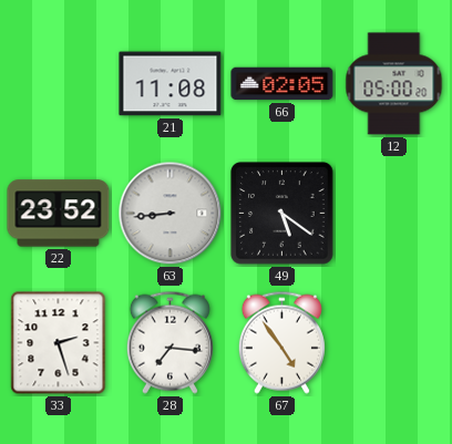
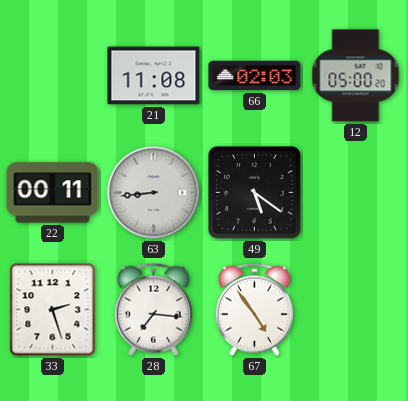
66: 02:05 -> 02:03
22: 23:52 -> 00:11
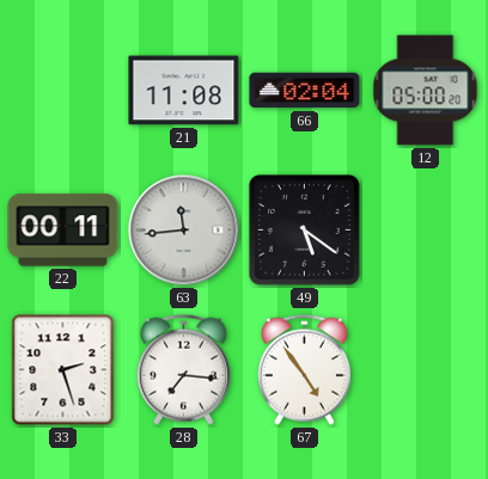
66: 02:03 -> 02:04
63: 8:44 -> 11:44
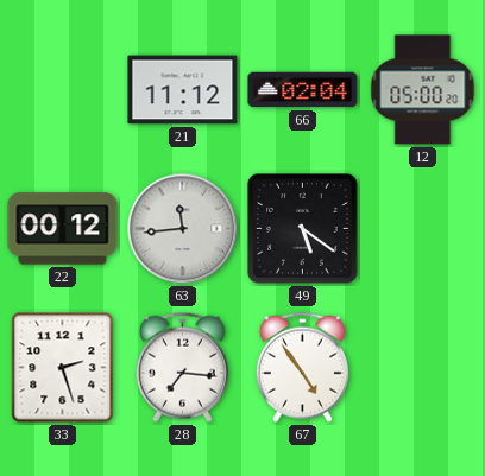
21: 11:08 -> 11:12
22: 00:11 -> 00:12
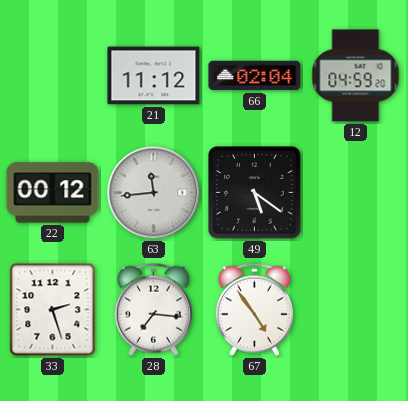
12: 05:00 -> 04:59
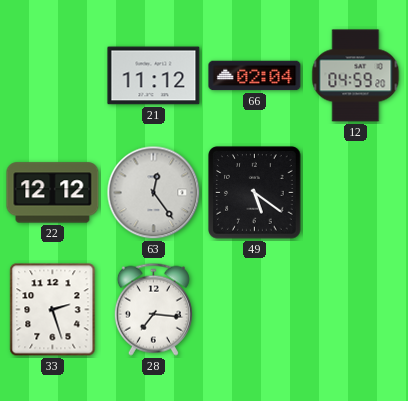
22: 00:12 -> 12:12
63: 11:44 -> 12:24
67: 4:54 -> none
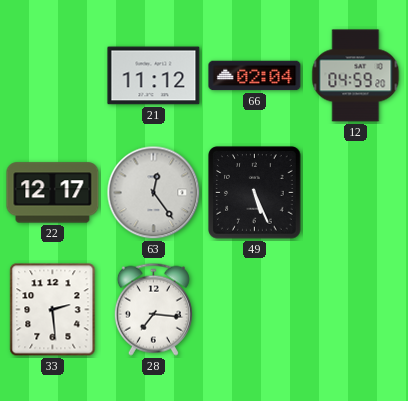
22: 12:12 -> 12:17
49: 5:21 -> 5:26
33: 2:27 -> 2:29
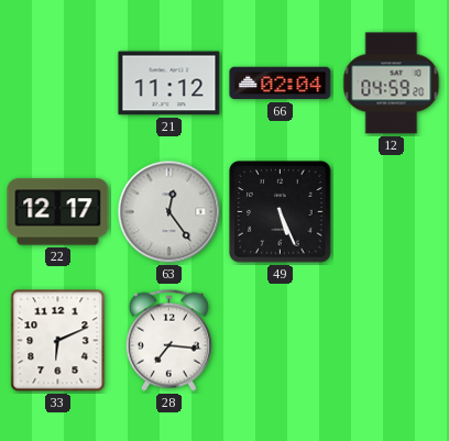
33: 2:29 -> 6:11
